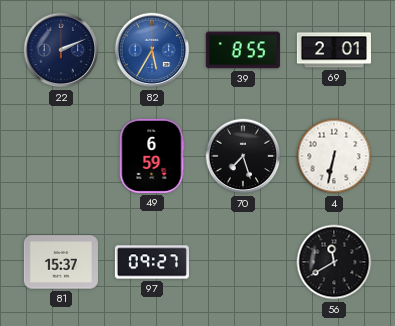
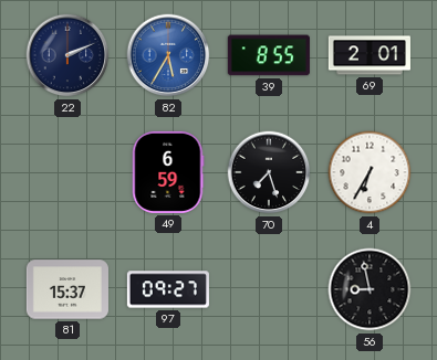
4: 6:32 -> 6:35
56: 11:40 -> 8:58
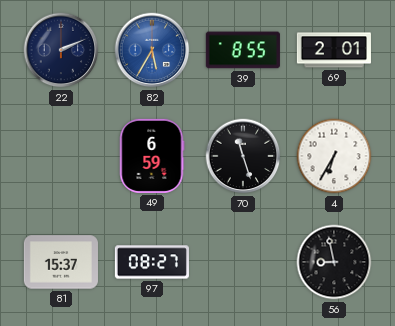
70: 7:27 -> 11:27
97: 09:27 -> 08:27
